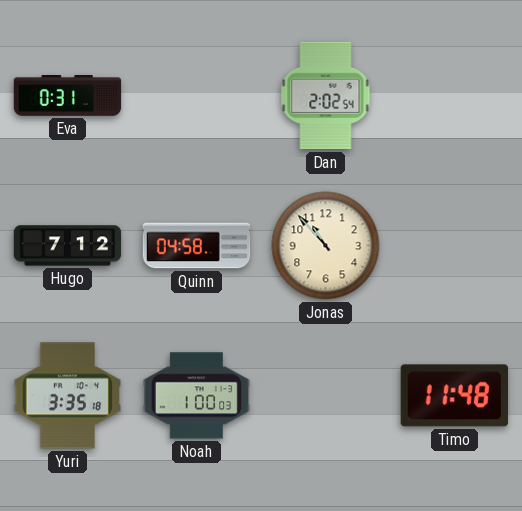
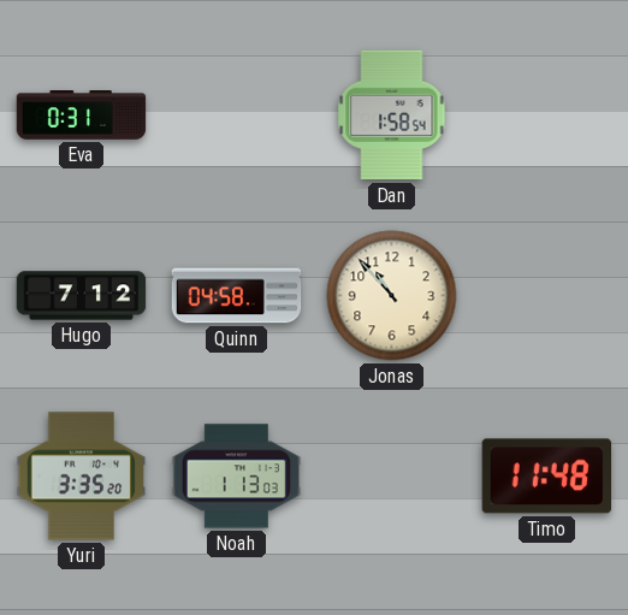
Dan: 2:02 -> 1:58
Yuri: 3:35:18 -> 3:35:20
Noah: 1:00 -> 1:13
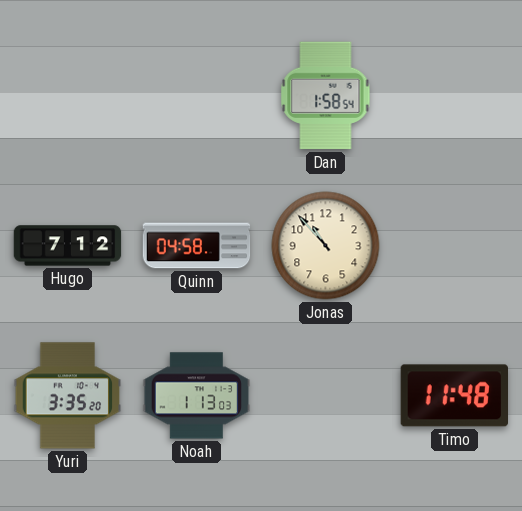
Eva: 0:31 -> none
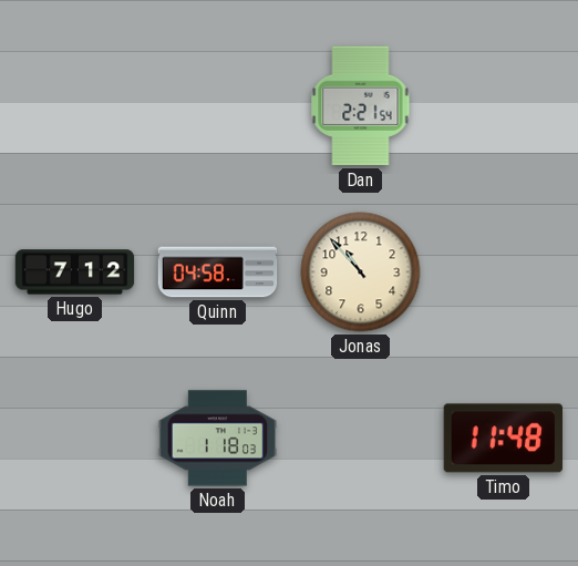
Dan: 1:58 -> 2:21
Yuri: 3:35 -> none
Noah: 1:13 -> 1:18
